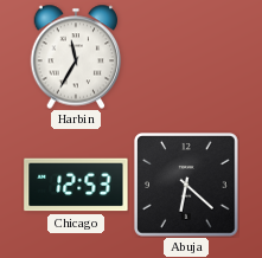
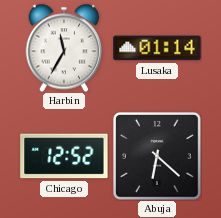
Lusaka: none -> 01:14
Chicago: 12:53 -> 12:52
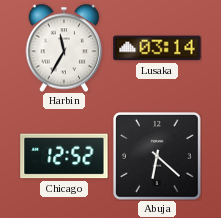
Lusaka: 01:14 -> 03:14
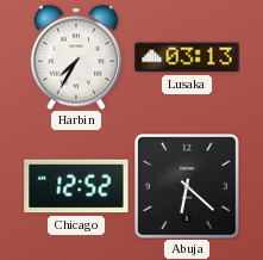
Harbin: 11:35 -> 7:35
Lusaka: 03:14 -> 03:13
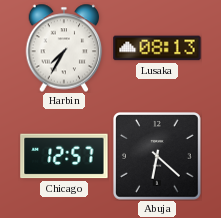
Lusaka: 03:13 -> 08:13
Chicago: 12:52 -> 12:57
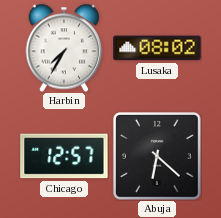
Lusaka: 08:13 -> 08:02
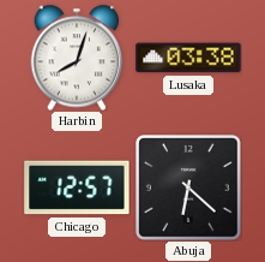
Harbin: 7:35 -> 8:03
Lusaka: 08:02 -> 03:38
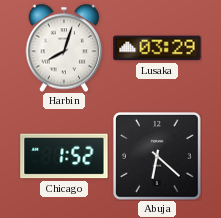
Lusaka: 03:38 -> 03:29
Chicago: 12:57 -> 1:52
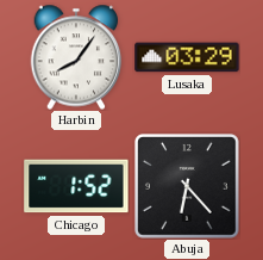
Harbin: 8:03 -> 8:06
Abuja: 6:22 -> 6:23
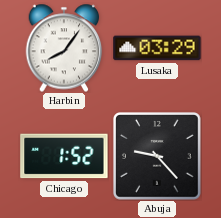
Abuja: 6:23 -> 9:23
